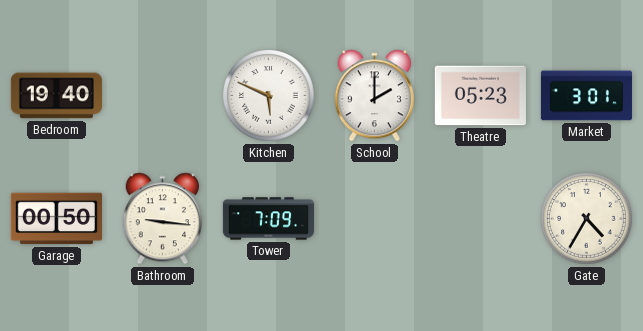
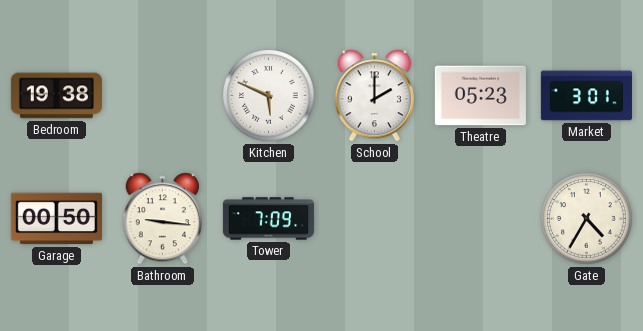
Bedroom: 19:40 -> 19:38
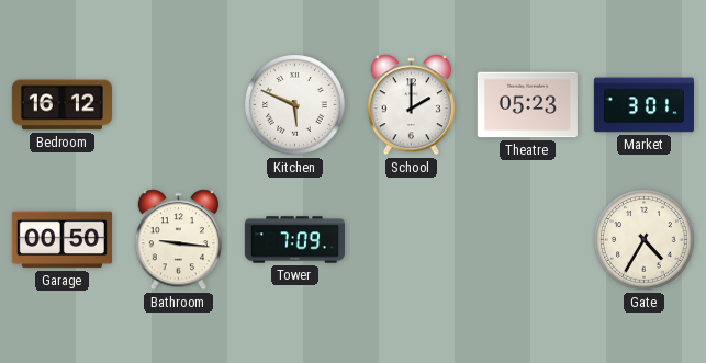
Bedroom: 19:38 -> 16:12
